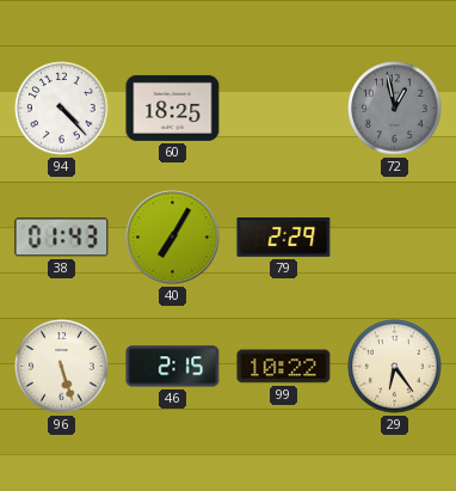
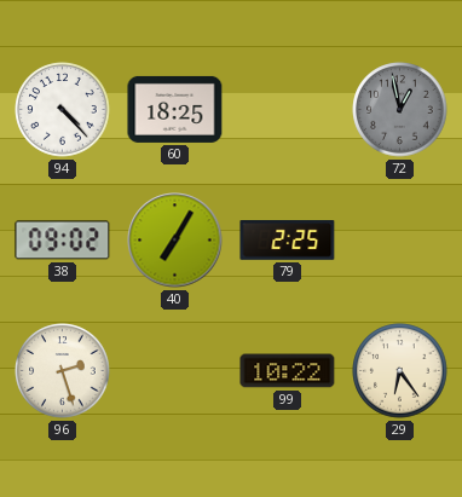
38: 01:43 -> 09:02
79: 2:29 -> 2:25
96: 5:27 -> 2:27
46: 2:15 -> none
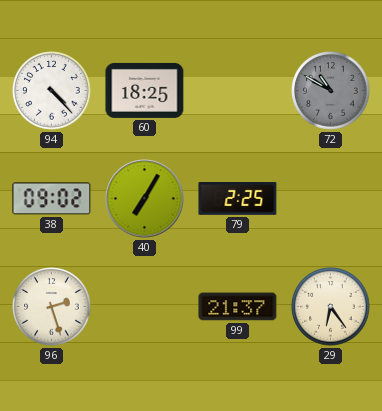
72: 12:58 -> 10:50
99: 10:22 -> 21:37
